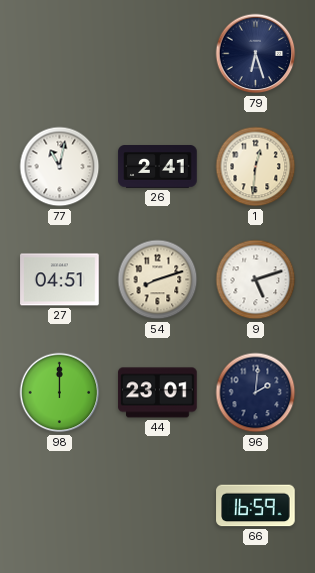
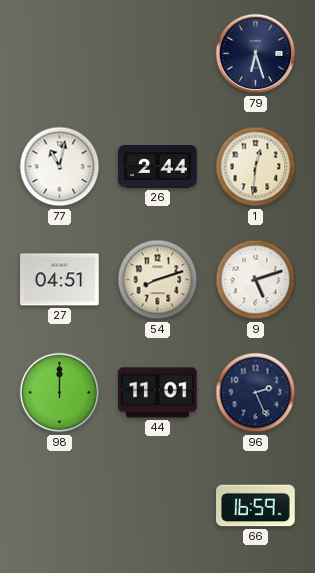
26: 2:41 -> 2:44
44: 23:01 -> 11:01
96: 2:01 -> 2:26
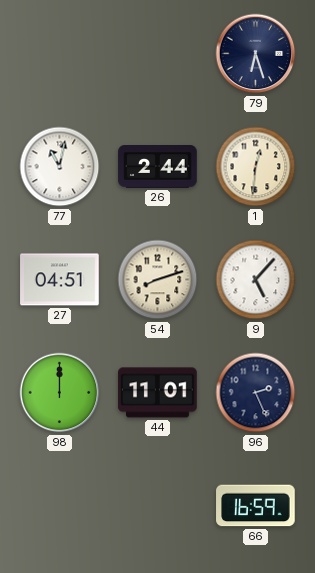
9: 5:12 -> 5:07
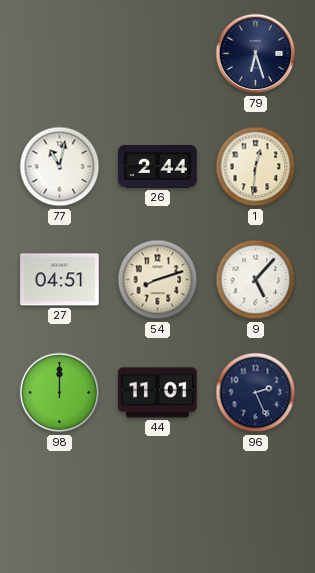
66: 16:59 -> none
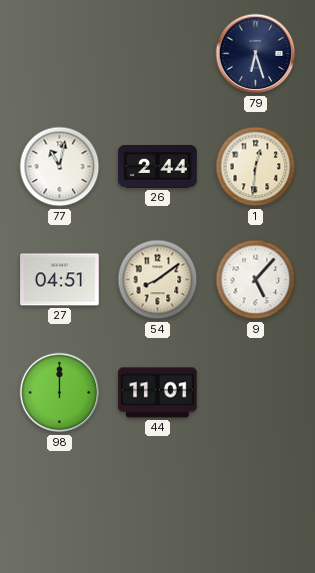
54: 8:12 -> 8:09
96: 2:26 -> none
